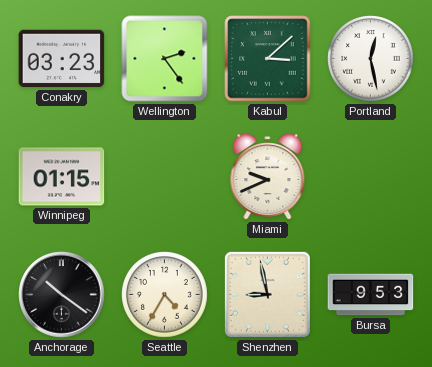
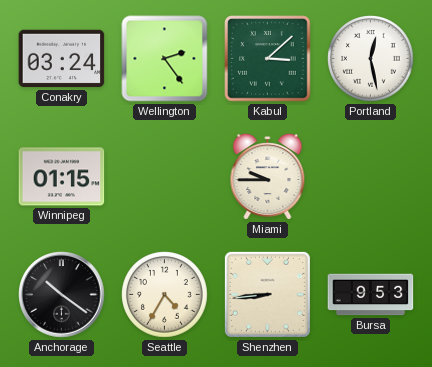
Conakry: 03:23 -> 03:24
Miami: 9:41 -> 9:45
Shenzhen: 8:58 -> 8:44
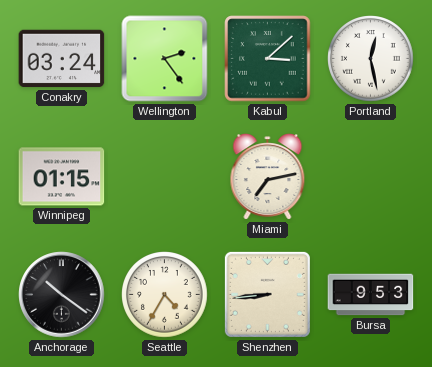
Miami: 9:45 -> 7:13
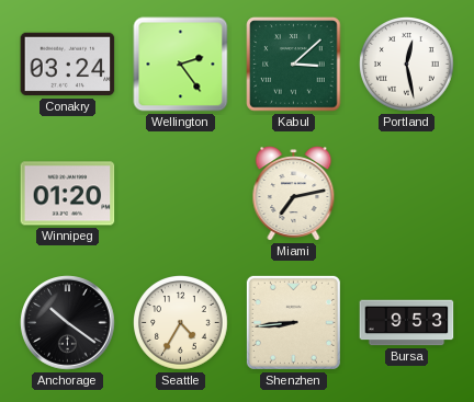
Winnipeg: 01:15 -> 01:20
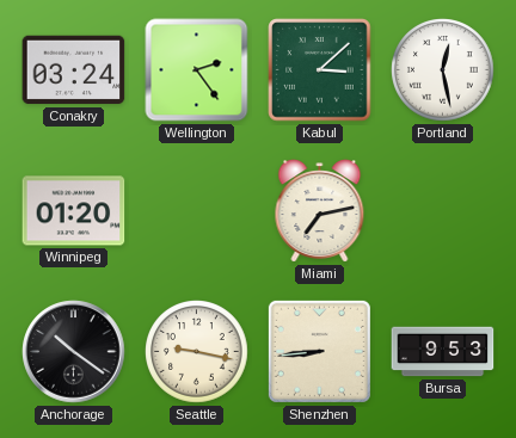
Seattle: 4:35 -> 9:17
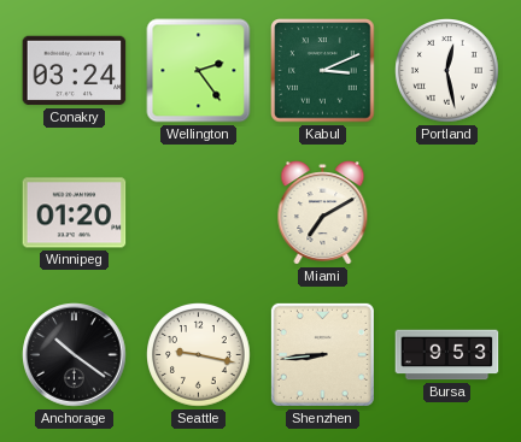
Kabul: 3:08 -> 3:11
Miami: 7:13 -> 7:10
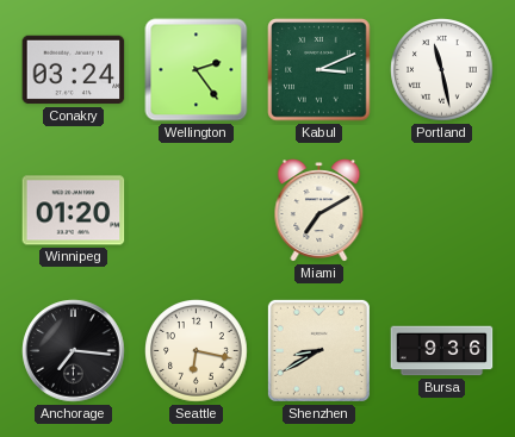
Portland: 12:28 -> 11:28
Anchorage: 10:21 -> 7:16
Seattle: 9:17 -> 6:17
Shenzhen: 8:44 -> 8:40
Bursa: 9:53 -> 9:36
